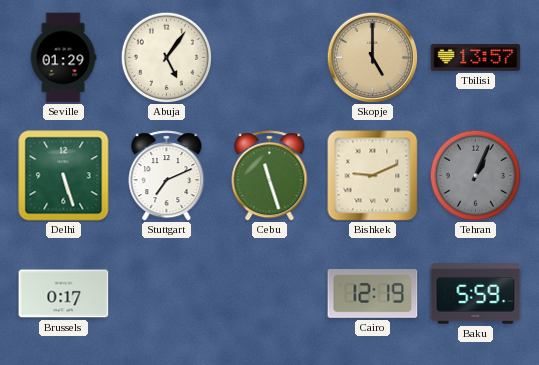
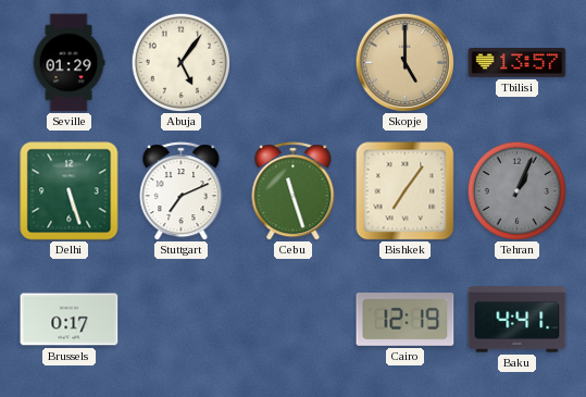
Bishkek: 9:11 -> 7:06
Baku: 5:59 -> 4:41
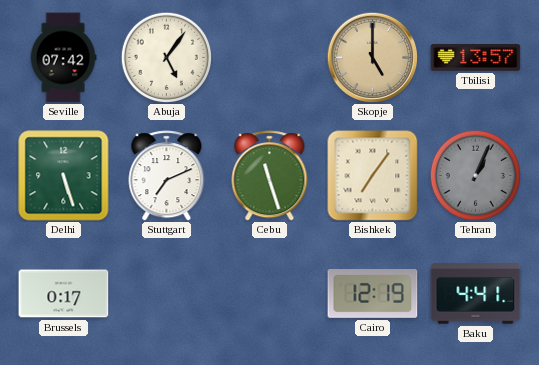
Seville: 01:29 -> 07:42
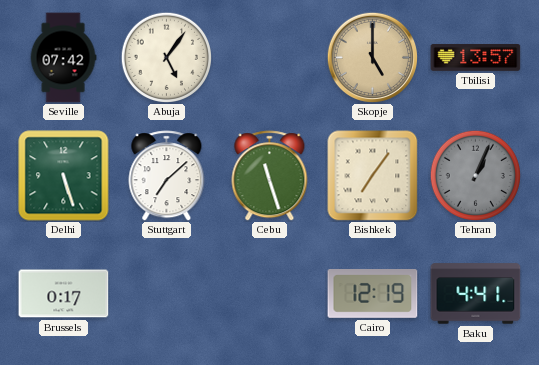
Stuttgart: 7:11 -> 7:08
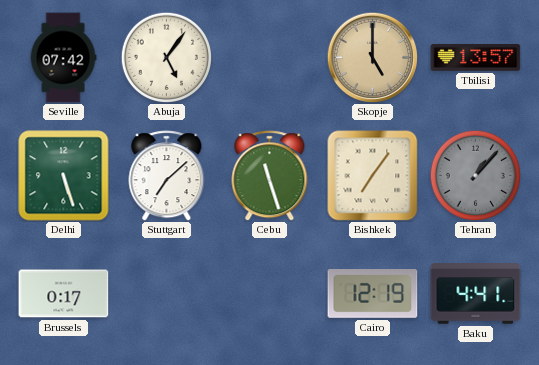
Tehran: 1:04 -> 1:07
